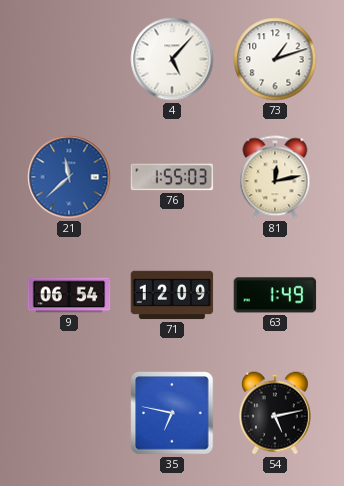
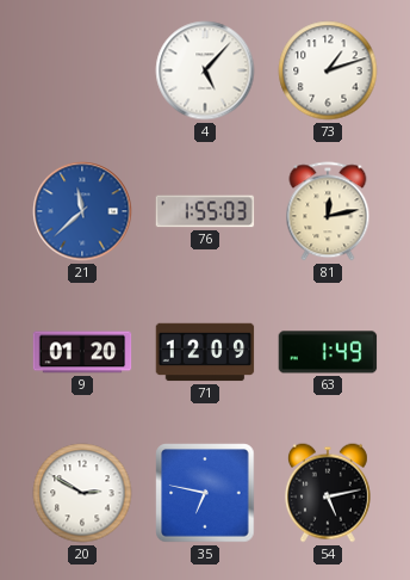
9: 06:54 -> 01:20
20: none -> 2:50
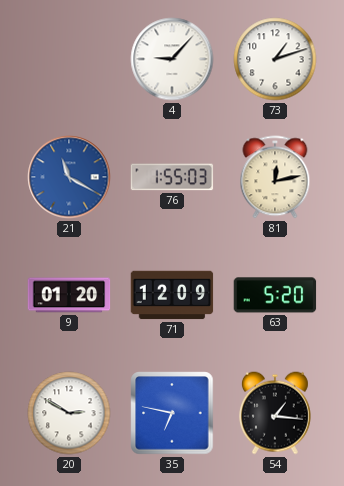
4: 5:07 -> 9:07
21: 11:38 -> 11:20
63: 1:49 -> 5:20
54: 5:13 -> 1:16
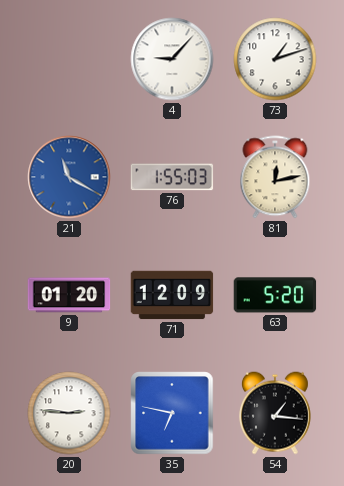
20: 2:50 -> 2:46
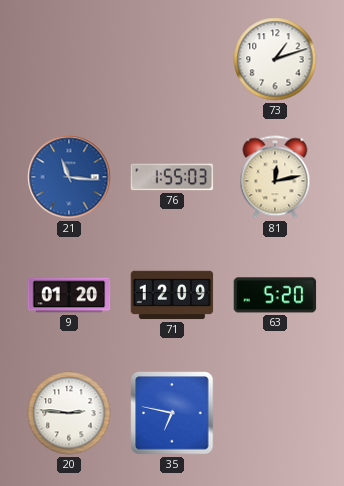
4: 9:07 -> none
21: 11:20 -> 11:16
54: 1:16 -> none
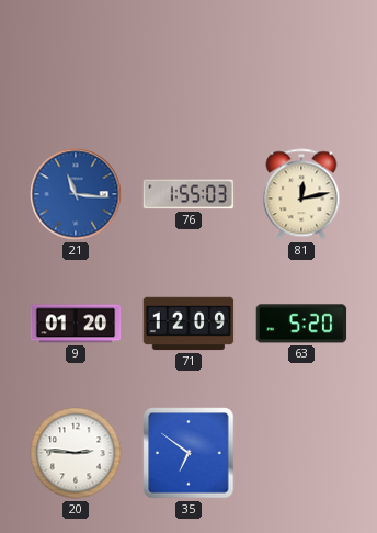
73: 1:12 -> none
35: 6:47 -> 6:51
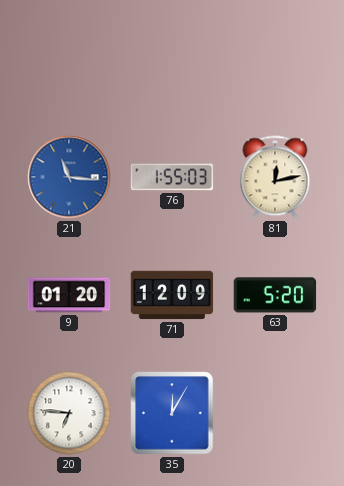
20: 2:46 -> 6:46
35: 6:51 -> 12:05
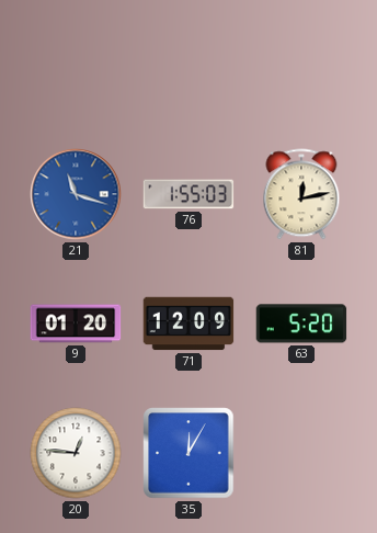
21: 11:16 -> 11:18
20: 6:46 -> 12:46
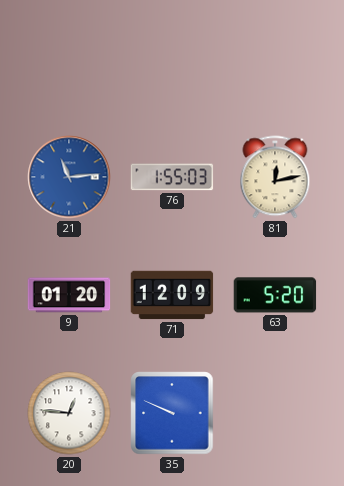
21: 11:18 -> 11:14
35: 12:05 -> 9:49
